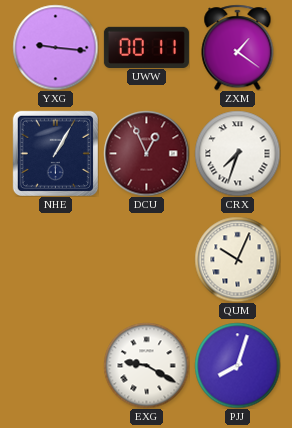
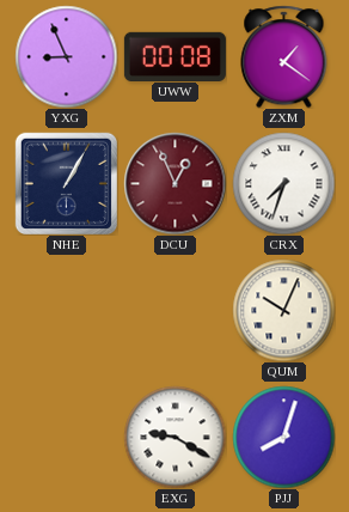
YXG: 9:16 -> 8:56
UWW: 00:11 -> 00:08
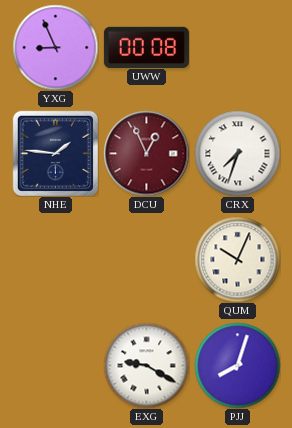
ZXM: 1:21 -> none
NHE: 1:05 -> 1:46
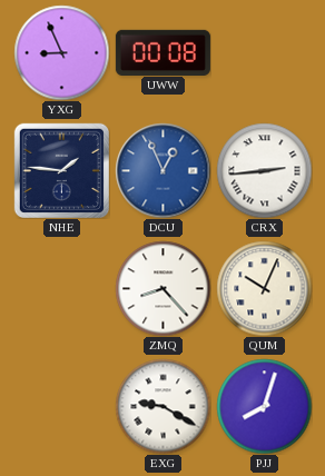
DCU dial: burgundy -> blue
CRX: 7:33 -> 2:44
ZMQ: none -> 8:23
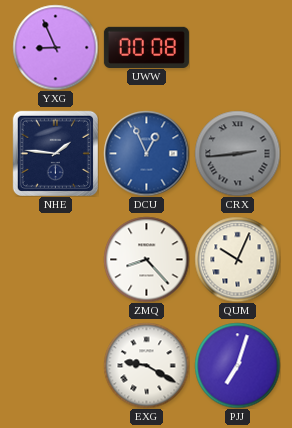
CRX dial: white -> grey
PJJ: 8:03 -> 7:03
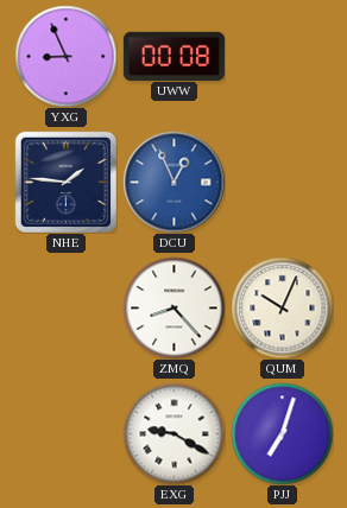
CRX: 2:44 -> none
